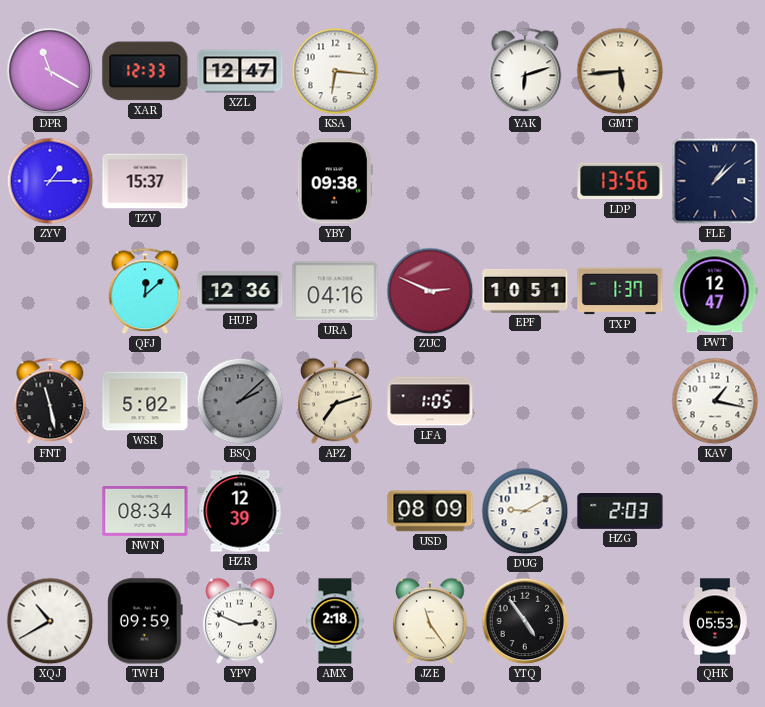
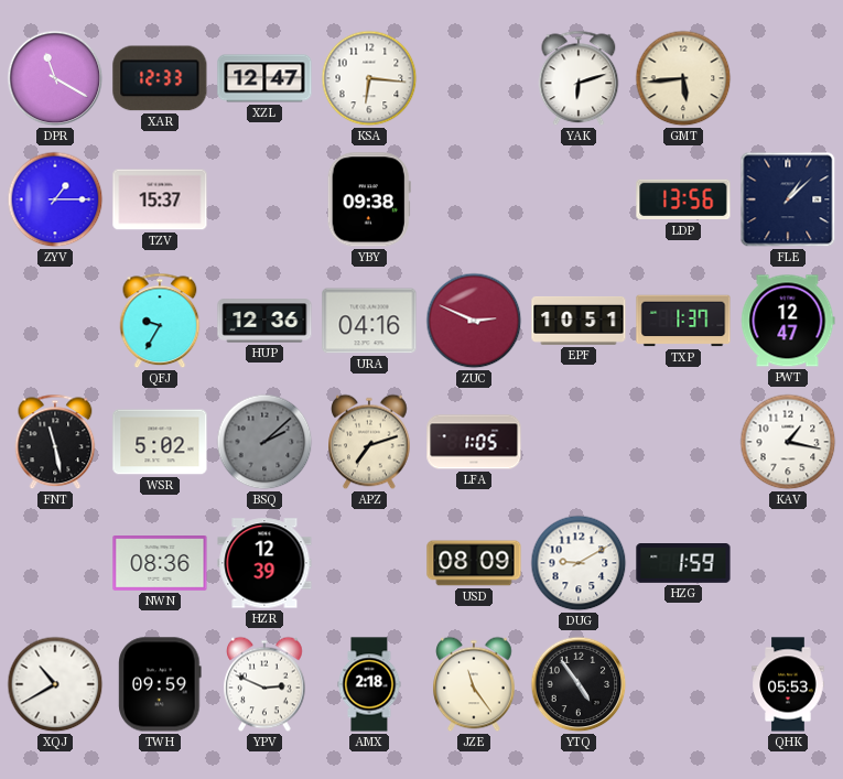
QFJ: 12:08 -> 9:35
NWN: 08:34 -> 08:36
HZG: 2:03 -> 1:59
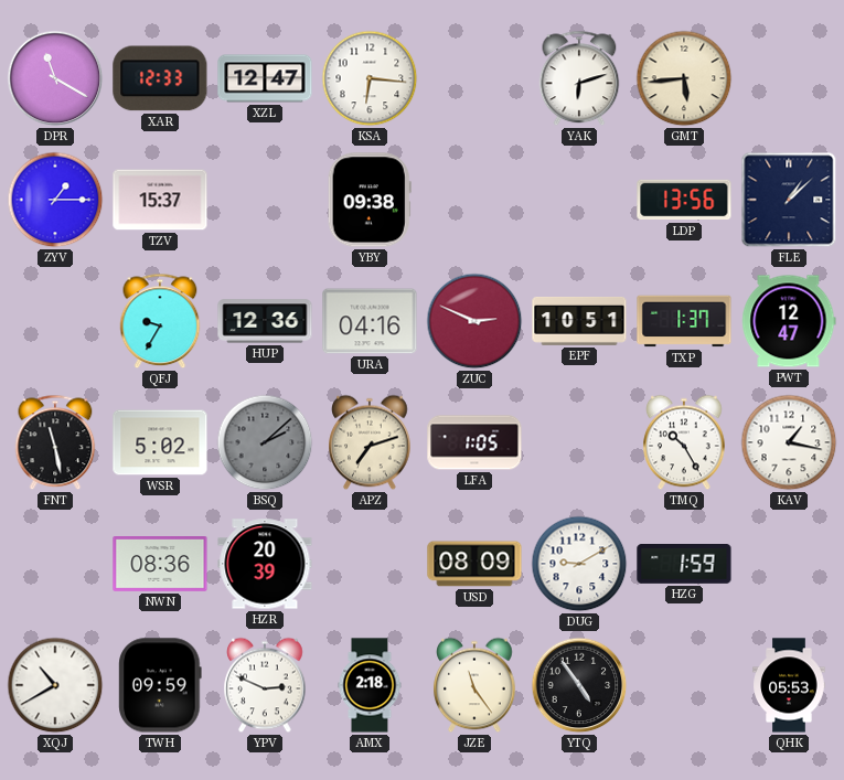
TMQ: none -> 10:25
HZR: 12:39 -> 20:39
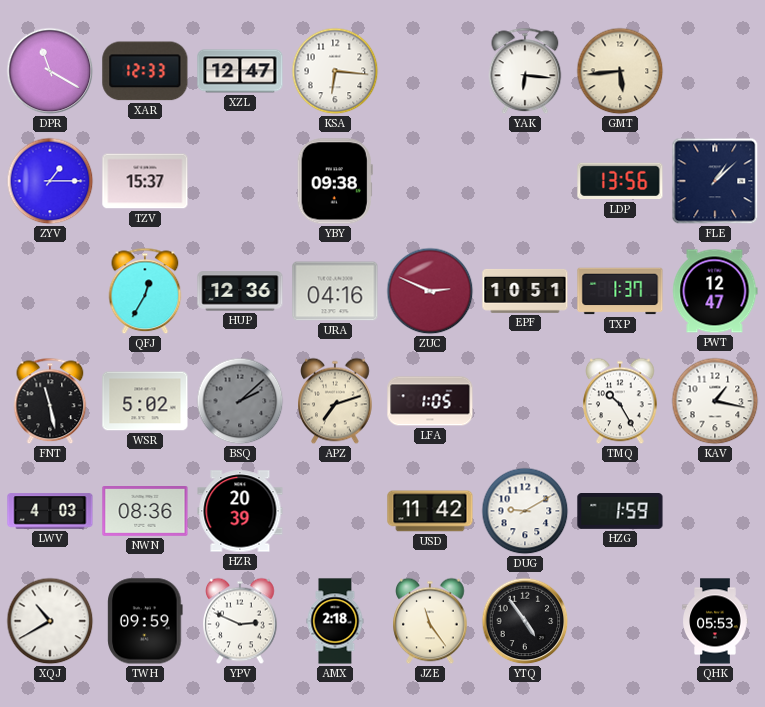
YAK: 6:12 -> 6:16
QFJ: 9:35 -> 12:35
LWV: none -> 4:03
USD: 08:09 -> 11:42
